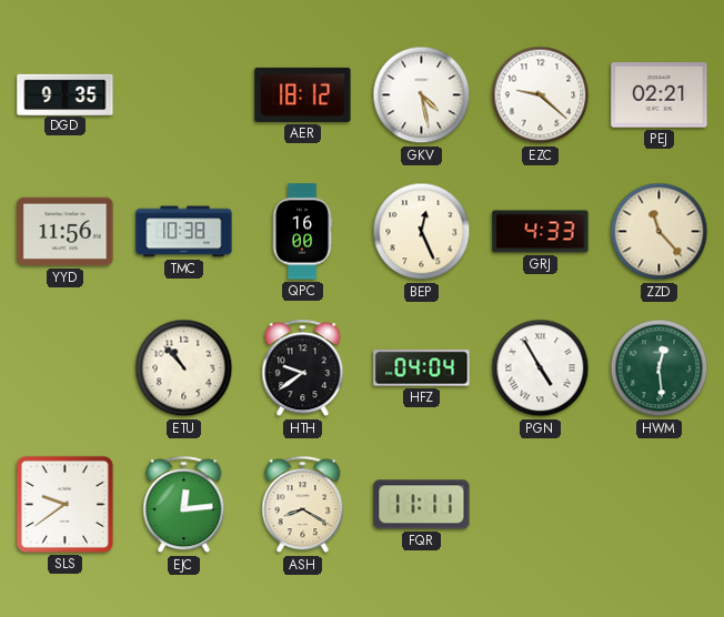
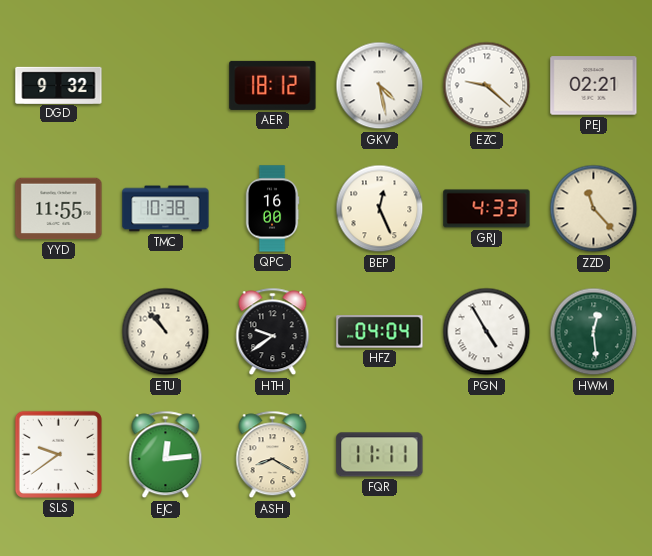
DGD: 9:35 -> 9:32
YYD: 11:56 -> 11:55
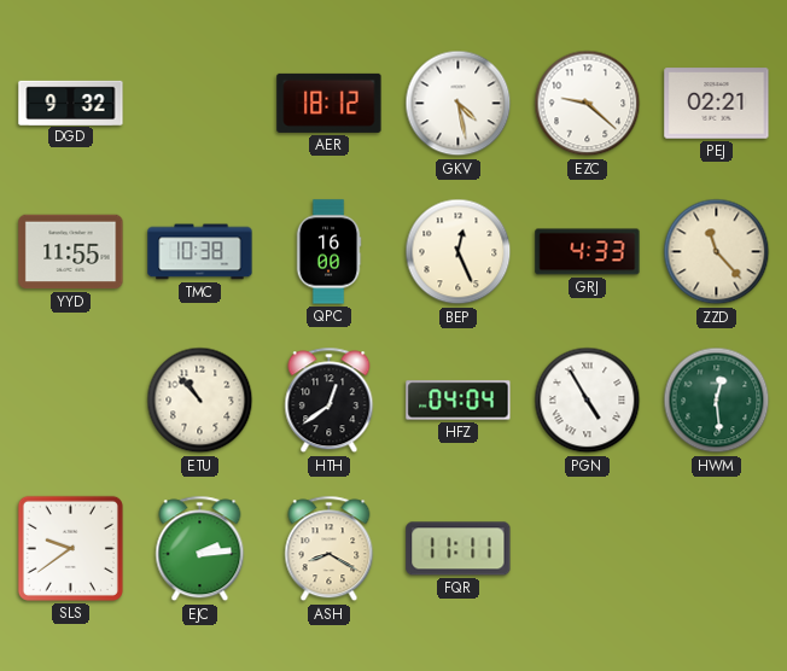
HTH: 9:39 -> 12:39
EJC: 12:14 -> 2:14
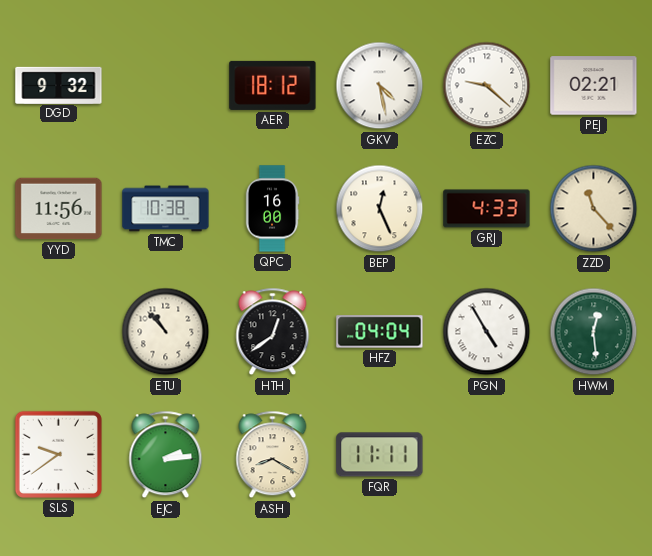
YYD: 11:55 -> 11:56
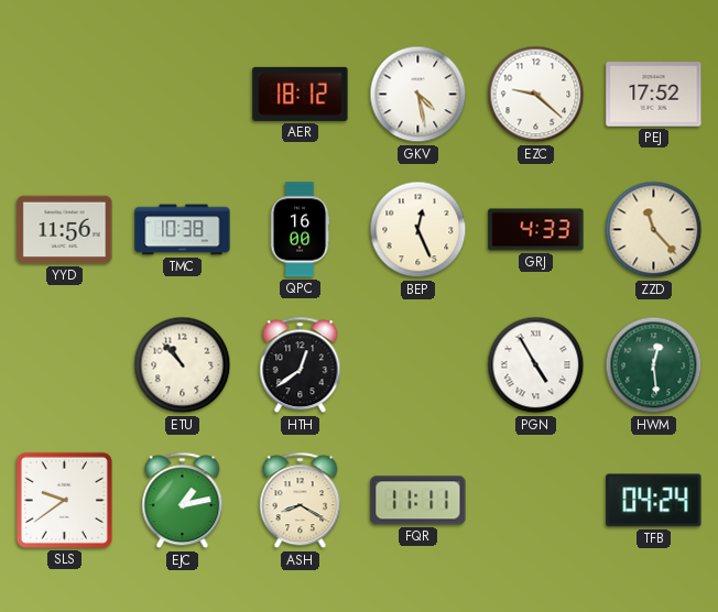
DGD: 9:32 -> none
PEJ: 02:21 -> 17:52
HFZ: 04:04 -> none
EJC: 2:14 -> 1:13
TFB: none -> 04:24
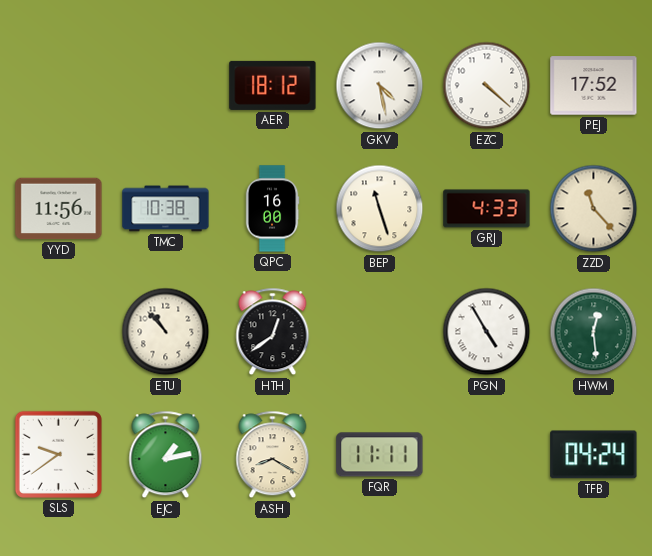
EZC: 9:22 -> 4:22
BEP: 12:26 -> 11:27
